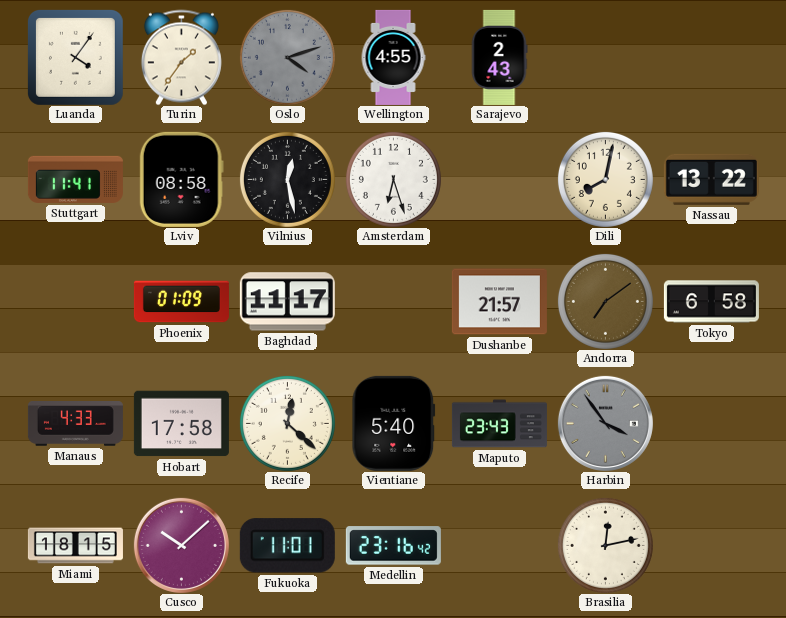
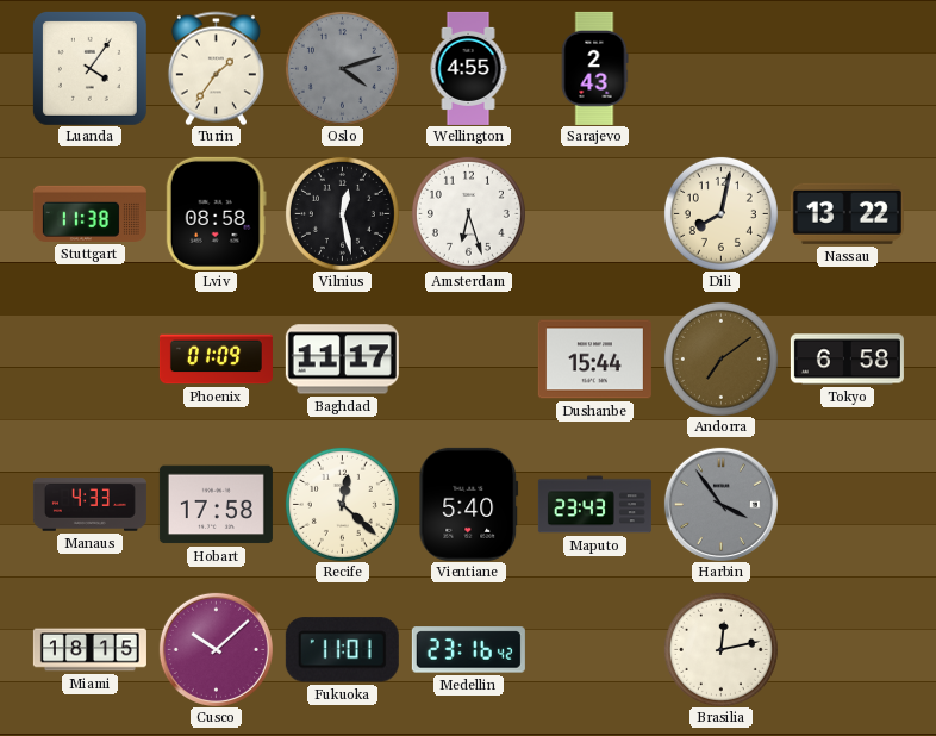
Stuttgart: 11:41 -> 11:38
Dushanbe: 21:57 -> 15:44
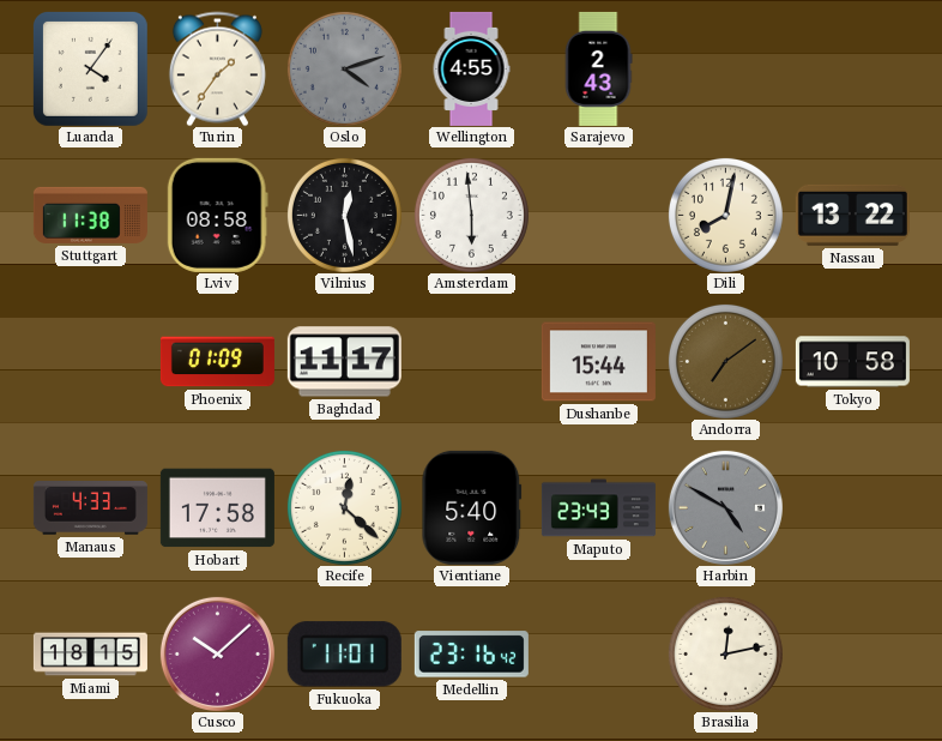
Amsterdam: 6:27 -> 5:59
Tokyo: 6:58 -> 10:58
Harbin: 3:54 -> 4:50
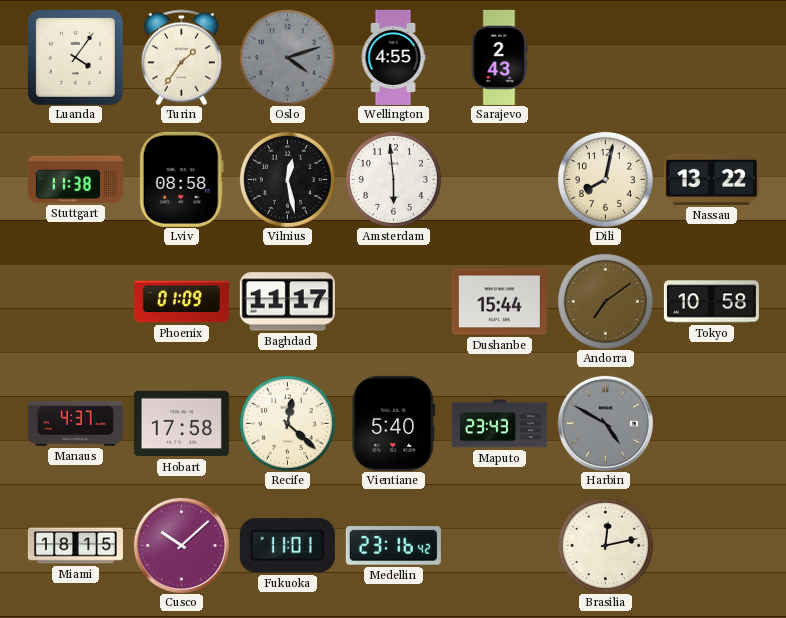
Manaus: 4:33 -> 4:37
